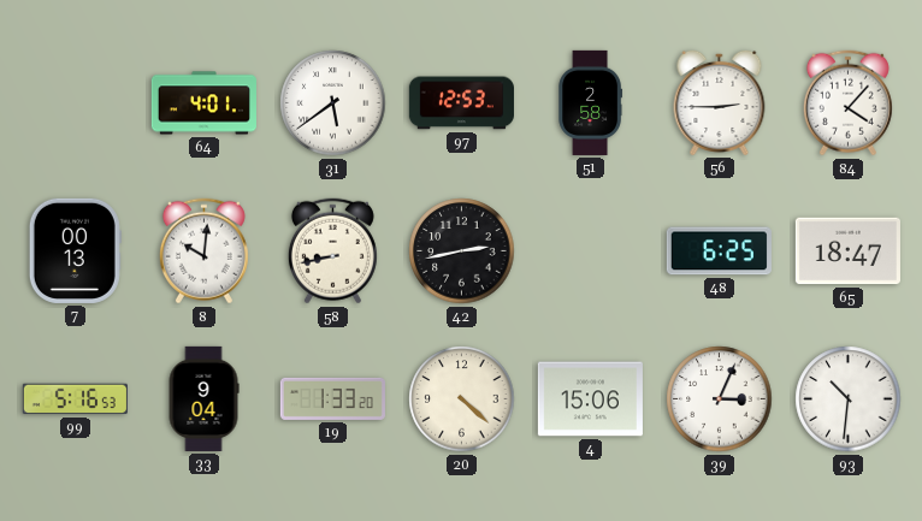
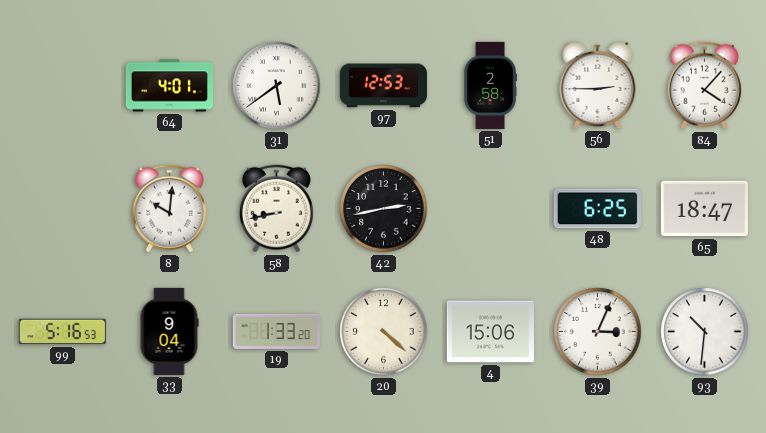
7: 00:13 -> none
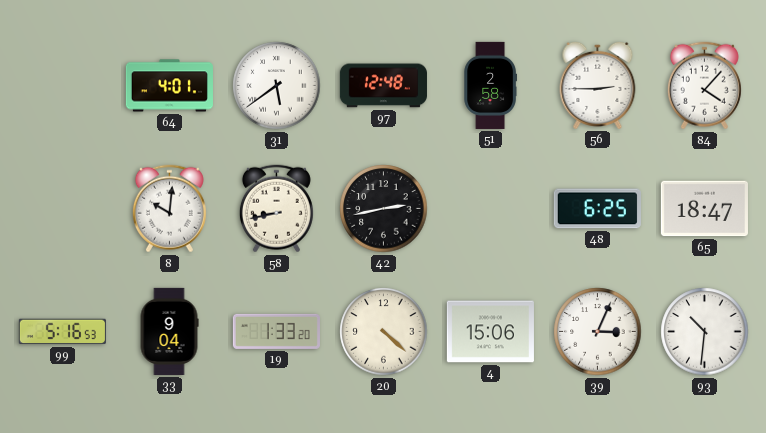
97: 12:53 -> 12:48
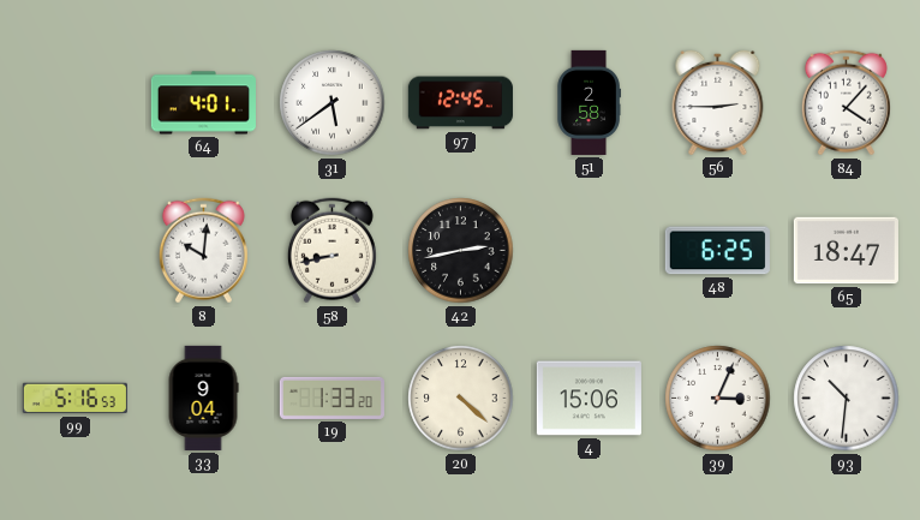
97: 12:48 -> 12:45
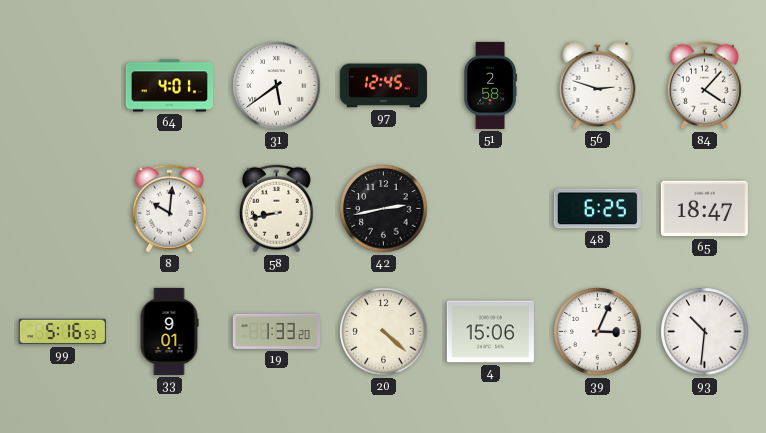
56: 2:45 -> 2:48
33: 9:04 -> 9:01
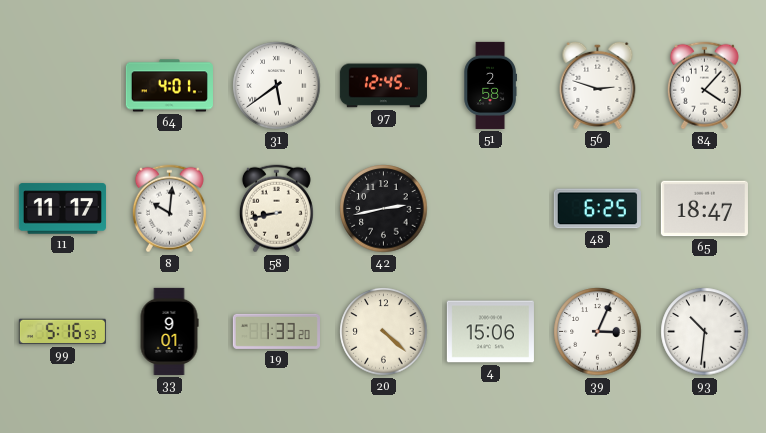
11: none -> 11:17
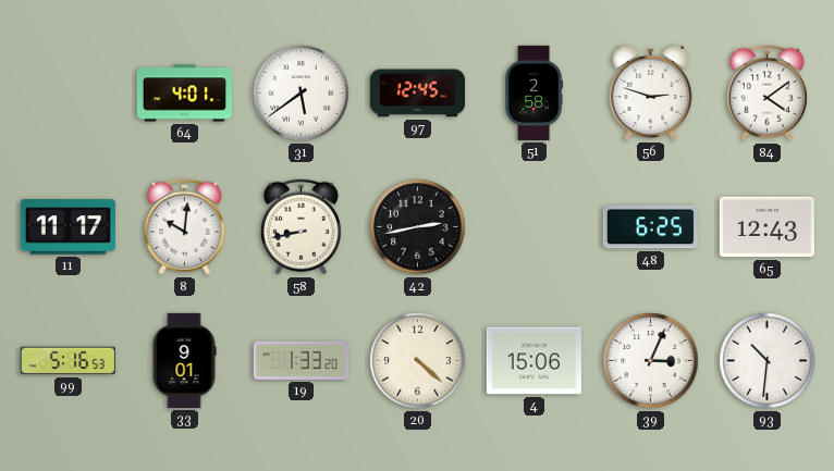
84: 4:07 -> 4:09
65: 18:47 -> 12:43
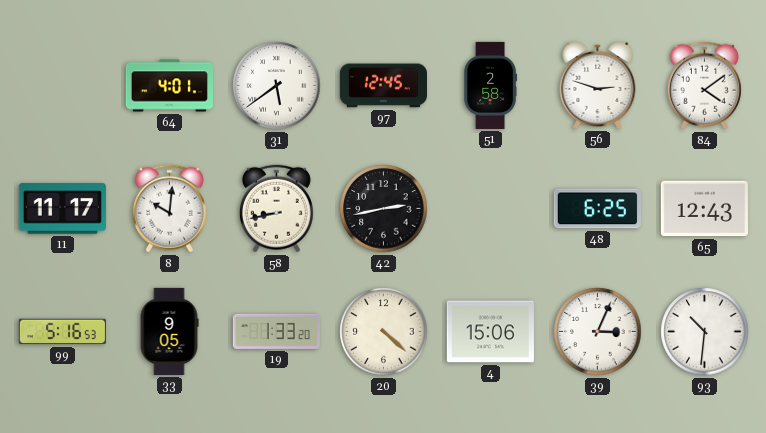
33: 9:01 -> 9:05
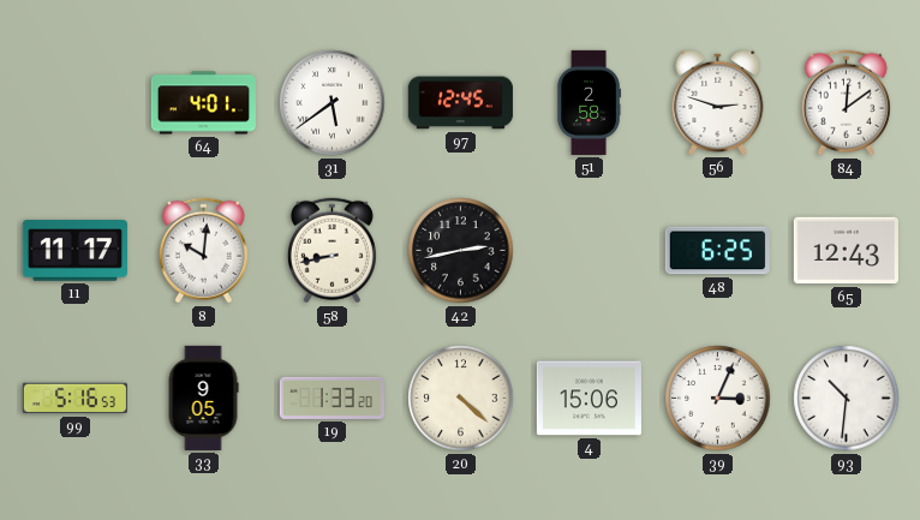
84: 4:09 -> 12:09
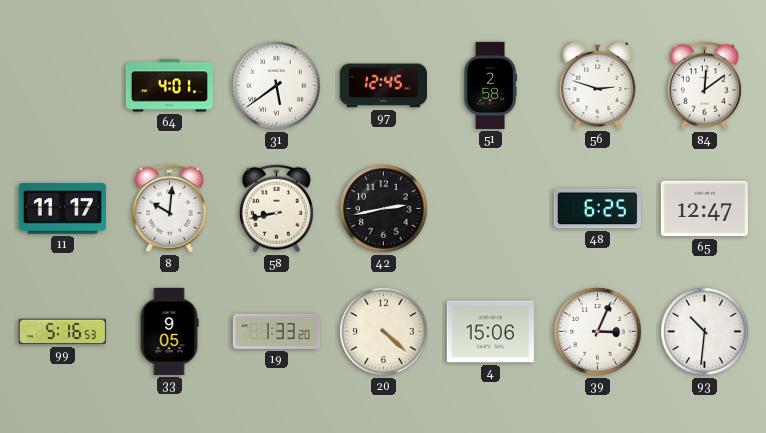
65: 12:43 -> 12:47
